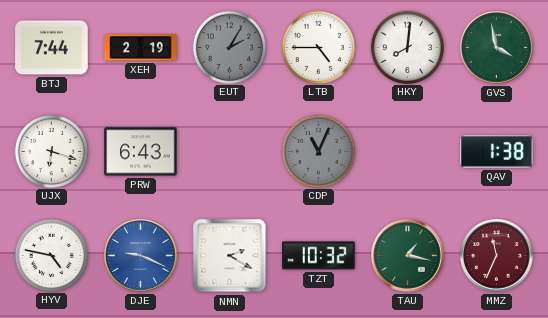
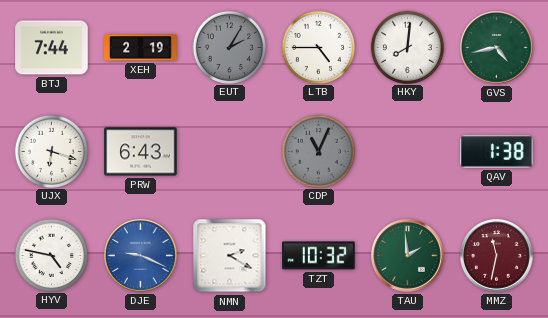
GVS: 3:58 -> 4:43
TAU: 1:17 -> 1:59
MMZ: 11:34 -> 11:32
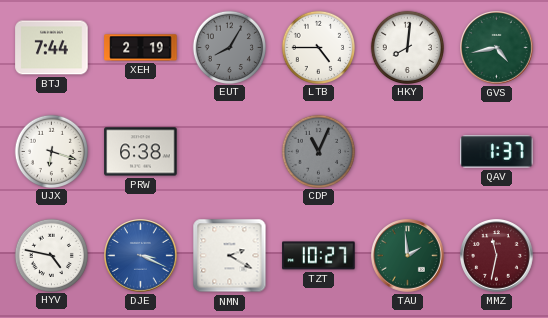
EUT: 2:05 -> 8:05
PRW: 6:43 -> 6:38
QAV: 1:38 -> 1:37
DJE: 9:19 -> 3:19
TZT: 10:32 -> 10:27
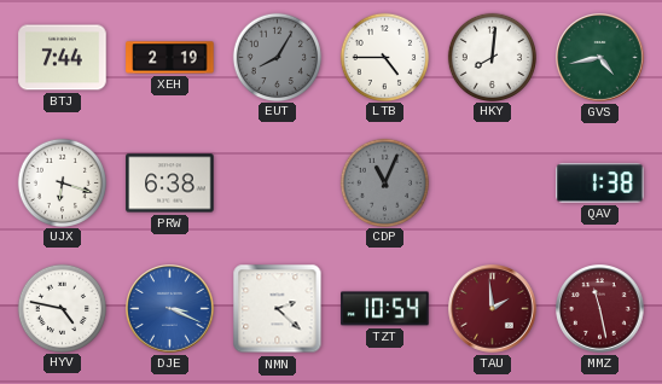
QAV: 1:37 -> 1:38
NMN: 2:20 -> 2:22
TZT: 10:27 -> 10:54
TAU dial: green -> burgundy
MMZ: 11:32 -> 11:28
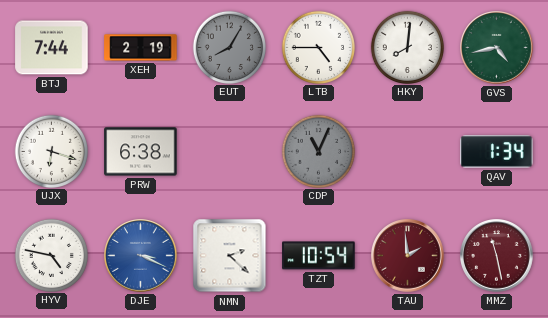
QAV: 1:38 -> 1:34
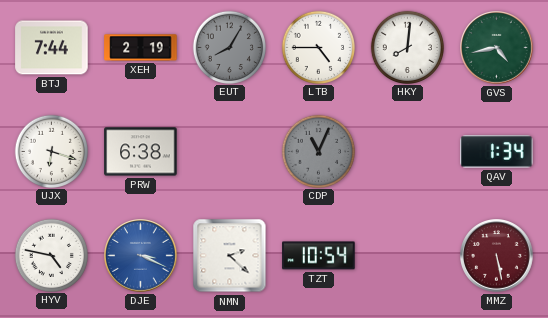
TAU: 1:59 -> none
MMZ: 11:28 -> 5:28
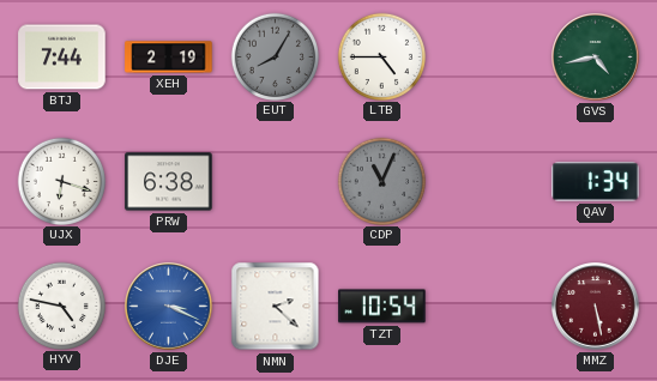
HKY: 8:01 -> none
